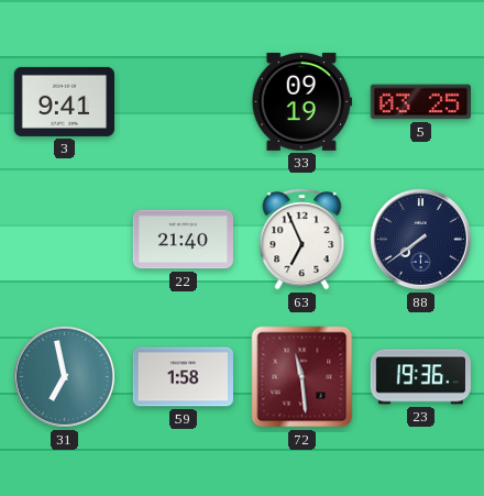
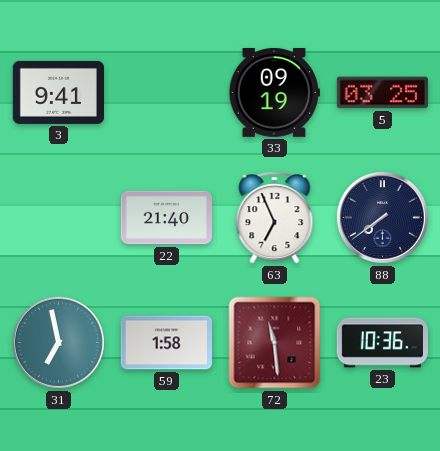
23: 19:36 -> 10:36
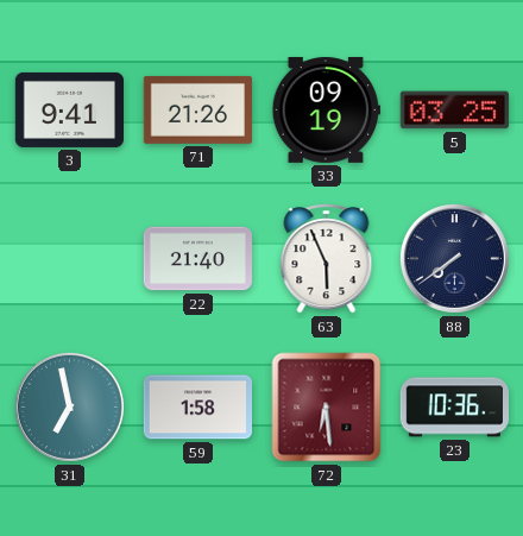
71: none -> 21:26
63: 6:56 -> 5:56
72: 11:29 -> 6:29
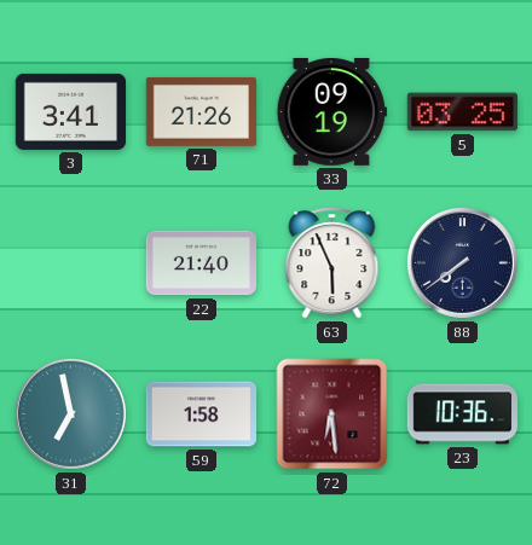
3: 9:41 -> 3:41
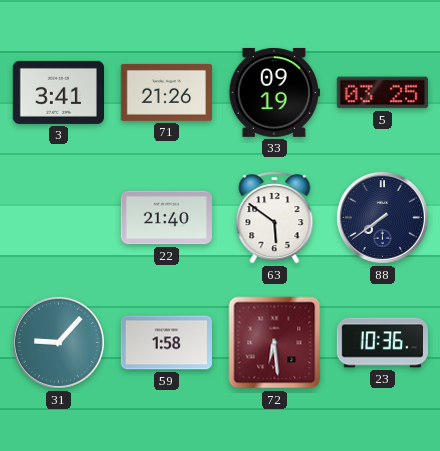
63: 5:56 -> 5:51
31: 6:58 -> 9:07
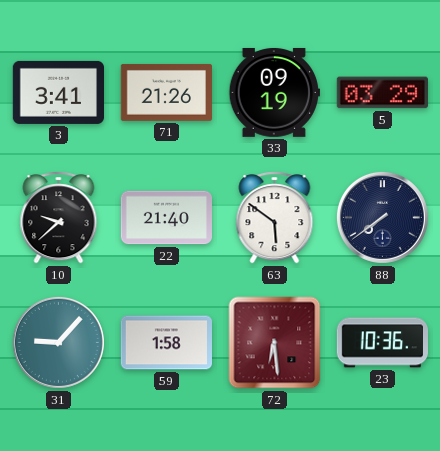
5: 03:25 -> 03:29
10: none -> 9:38
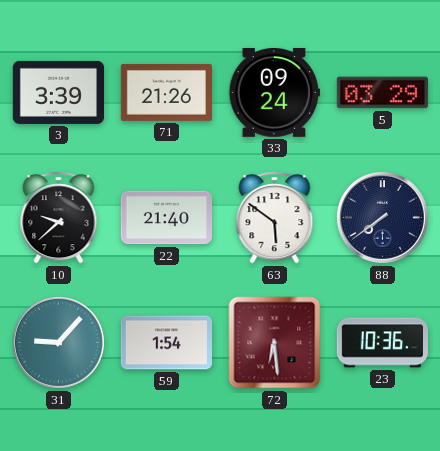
3: 3:41 -> 3:39
33: 09:19 -> 09:24
59: 1:58 -> 1:54
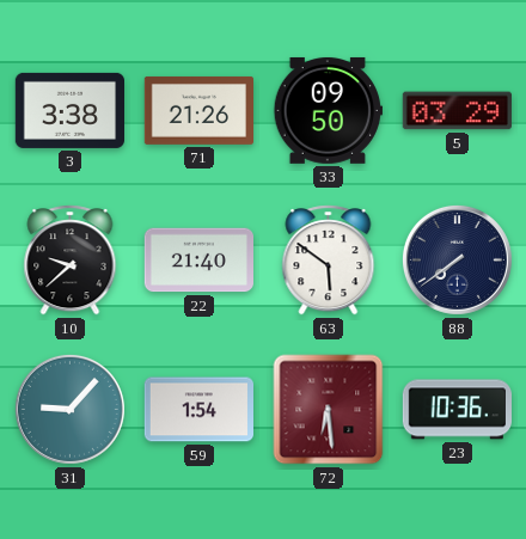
3: 3:39 -> 3:38
33: 09:24 -> 09:50
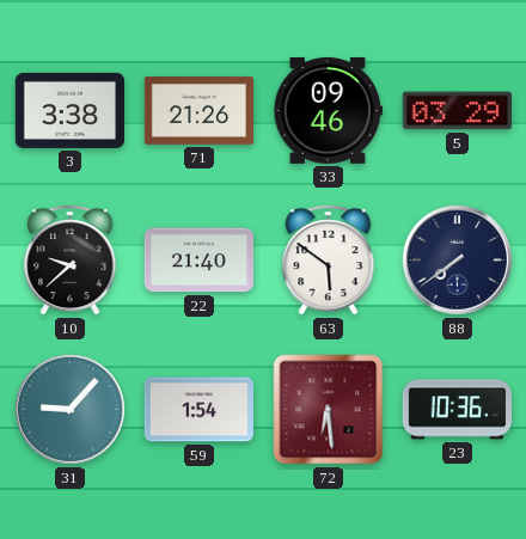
33: 09:50 -> 09:46
